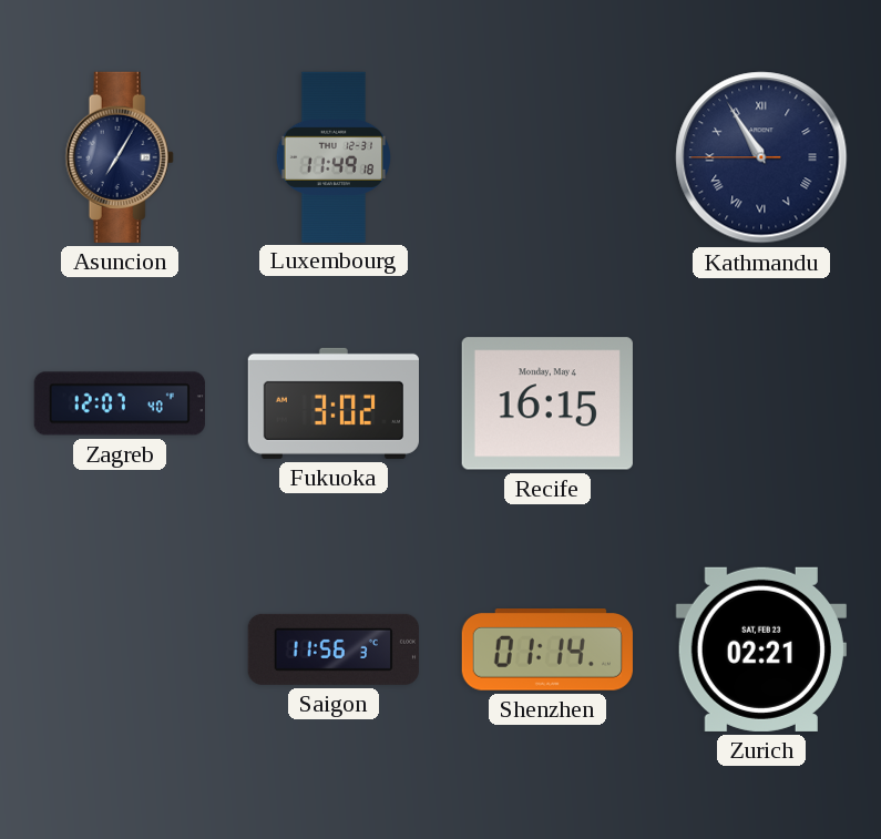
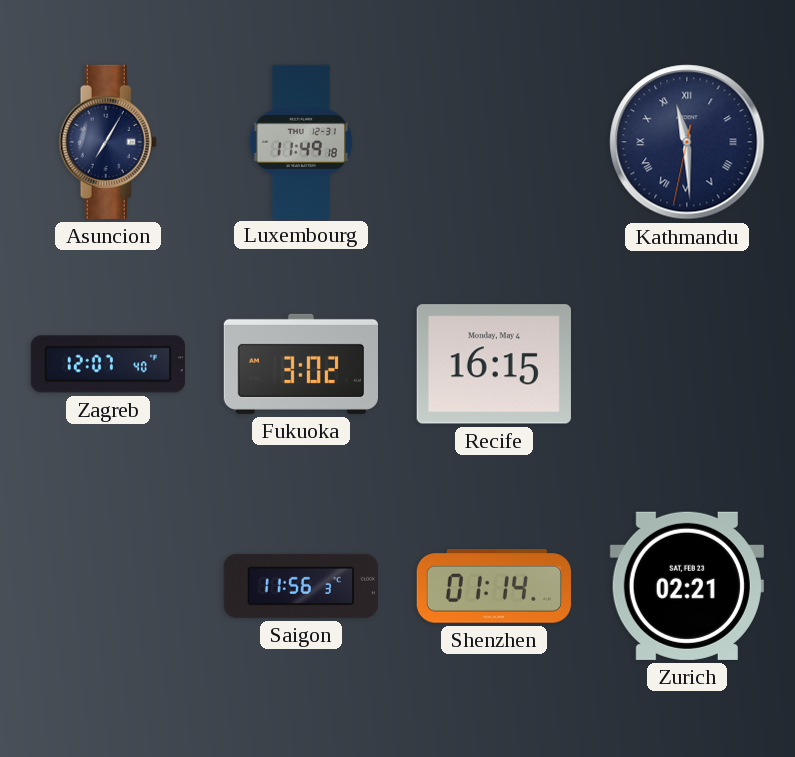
Kathmandu: 10:54 -> 11:29
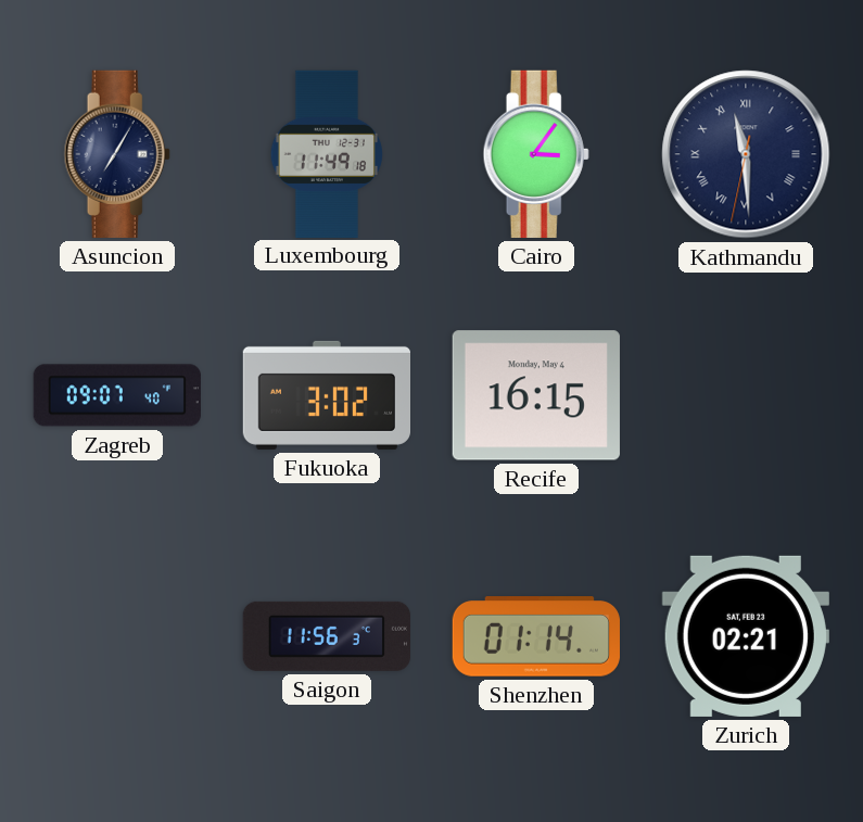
Cairo: none -> 3:06
Zagreb: 12:07 -> 09:07
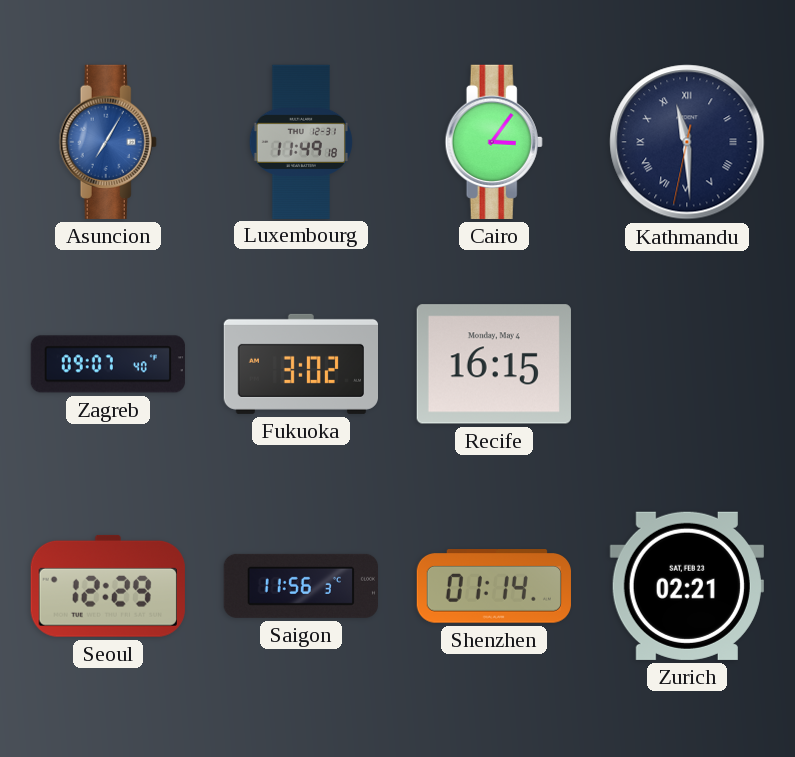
Asuncion dial: navy -> blue
Seoul: none -> 12:29
